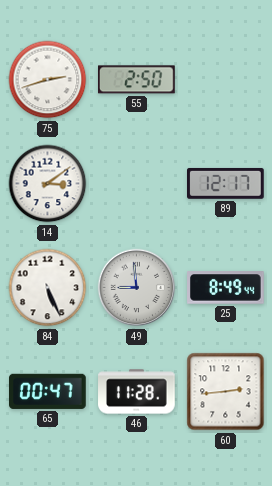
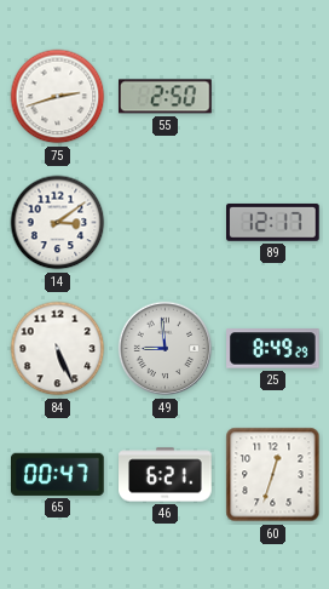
25: 8:49:44 -> 8:49:29
46: 11:28 -> 6:21
60: 2:44 -> 12:33
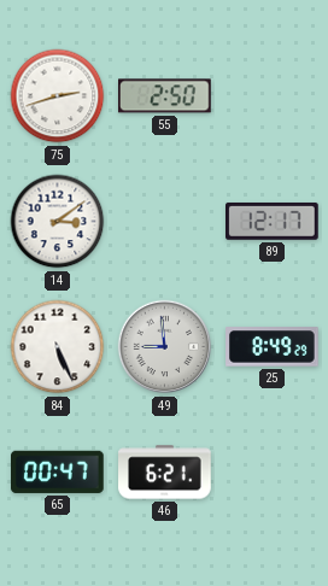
60: 12:33 -> none
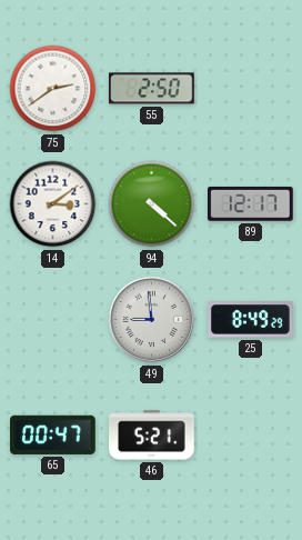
75: 2:42 -> 2:39
94: none -> 4:22
84: 5:26 -> none
46: 6:21 -> 5:21
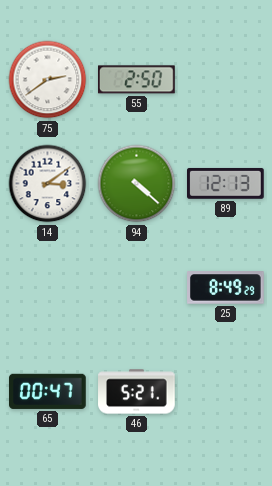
89: 12:17 -> 12:13
49: 8:59 -> none
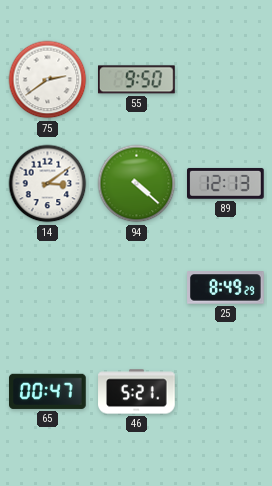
55: 2:50 -> 9:50
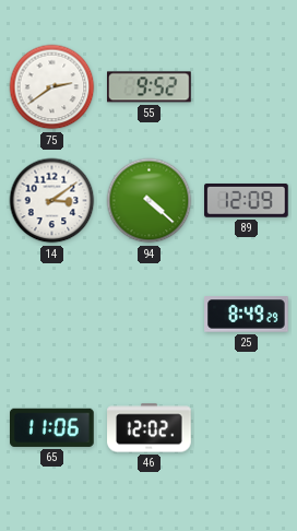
55: 9:50 -> 9:52
89: 12:13 -> 12:09
65: 00:47 -> 11:06
46: 5:21 -> 12:02
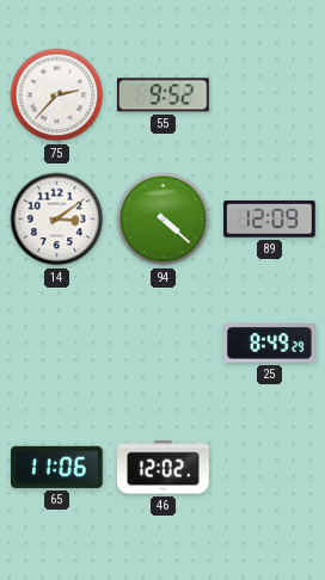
75: 2:39 -> 2:37
